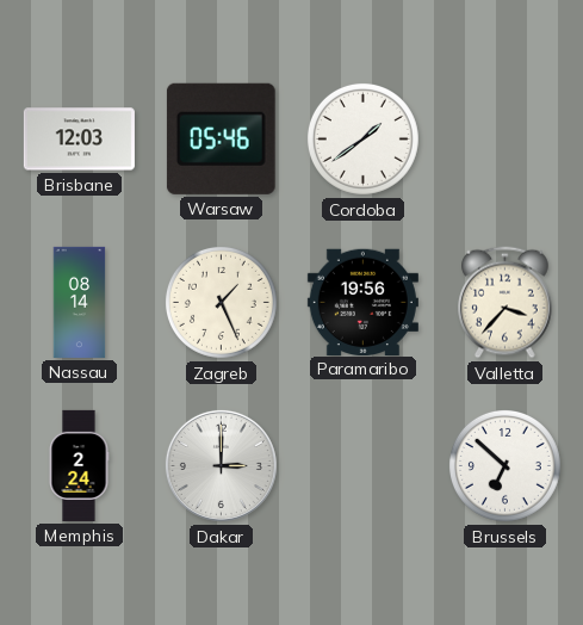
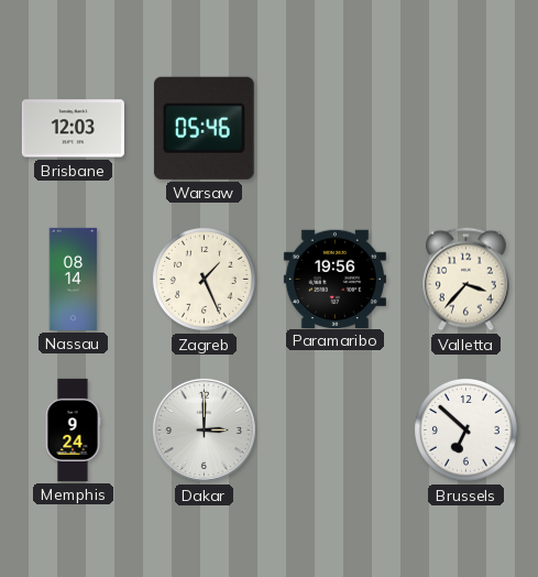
Cordoba: 1:39 -> none
Memphis: 2:24 -> 9:24
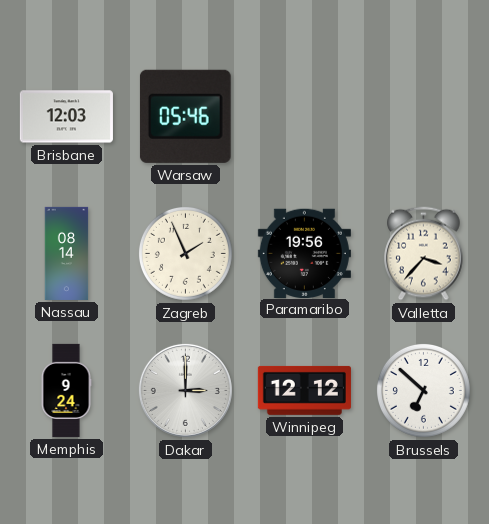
Zagreb: 1:26 -> 1:56
Winnipeg: none -> 12:12
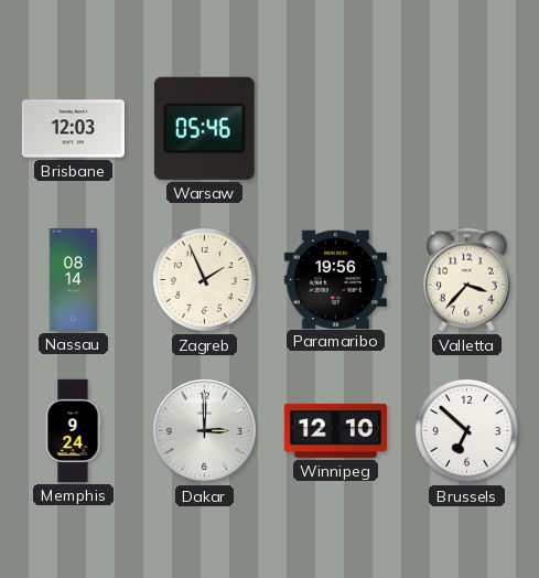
Winnipeg: 12:12 -> 12:10
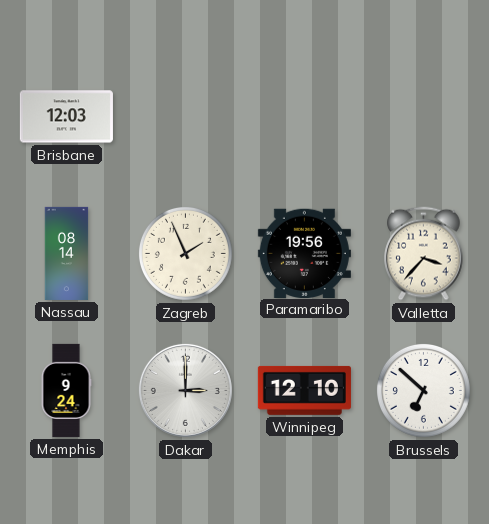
Warsaw: 05:46 -> none
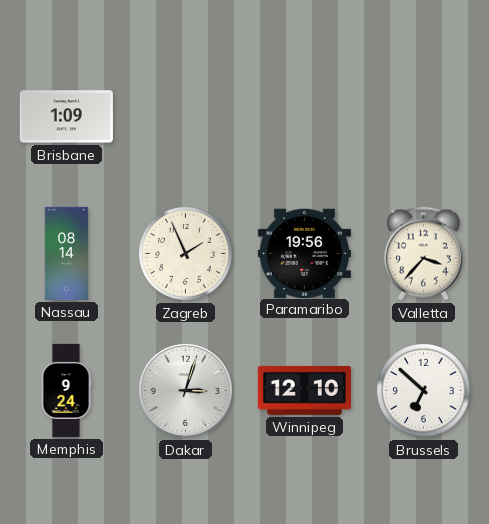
Brisbane: 12:03 -> 1:09
Dakar: 3:00 -> 3:03
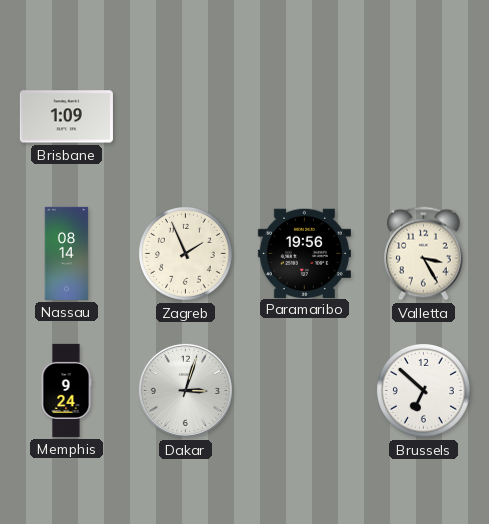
Valletta: 3:37 -> 3:25
Winnipeg: 12:10 -> none
